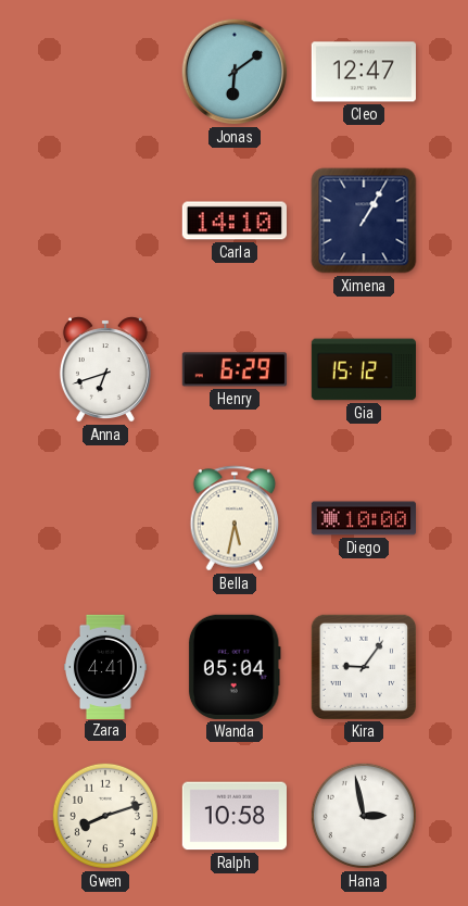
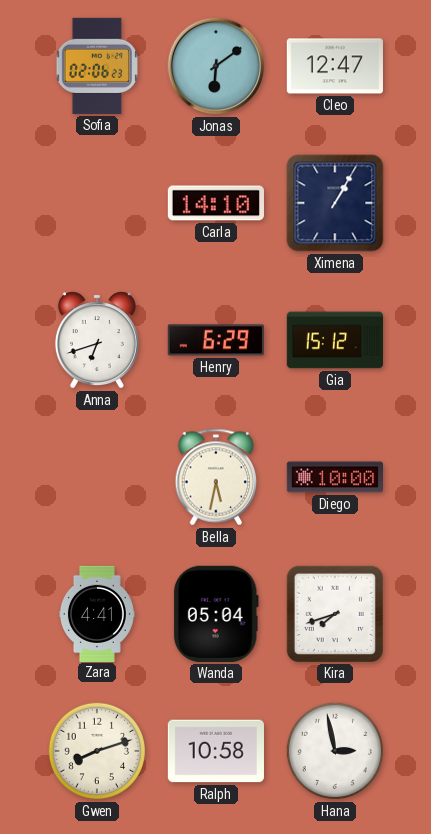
Sofia: none -> 02:06
Kira: 9:06 -> 7:42
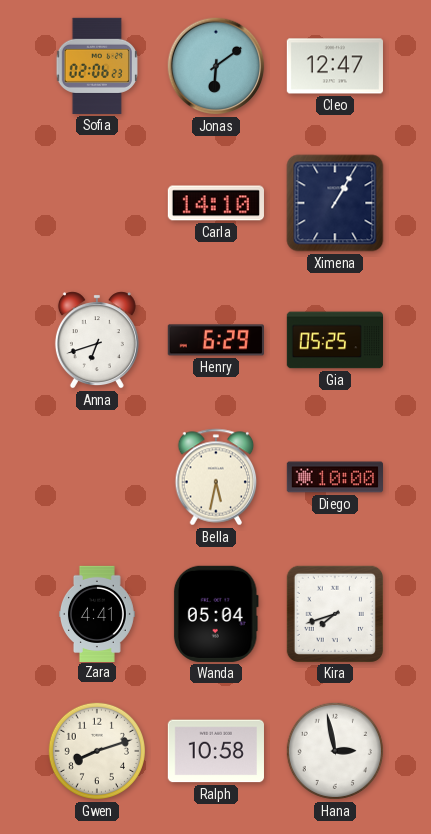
Gia: 15:12 -> 05:25
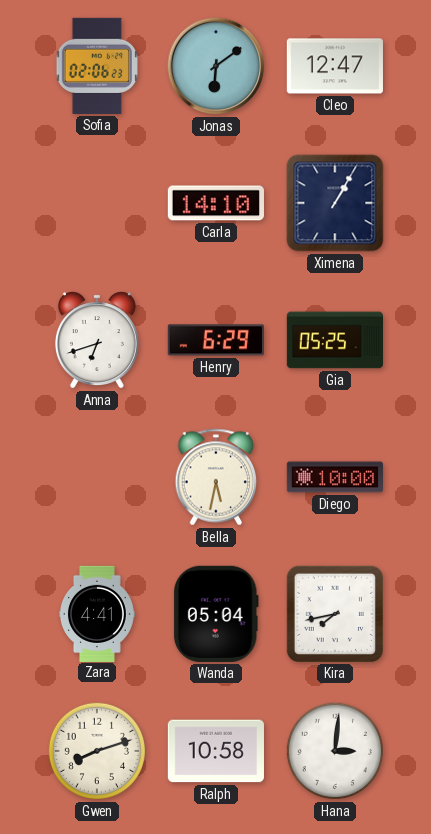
Kira: 7:42 -> 7:43
Hana: 2:58 -> 3:01
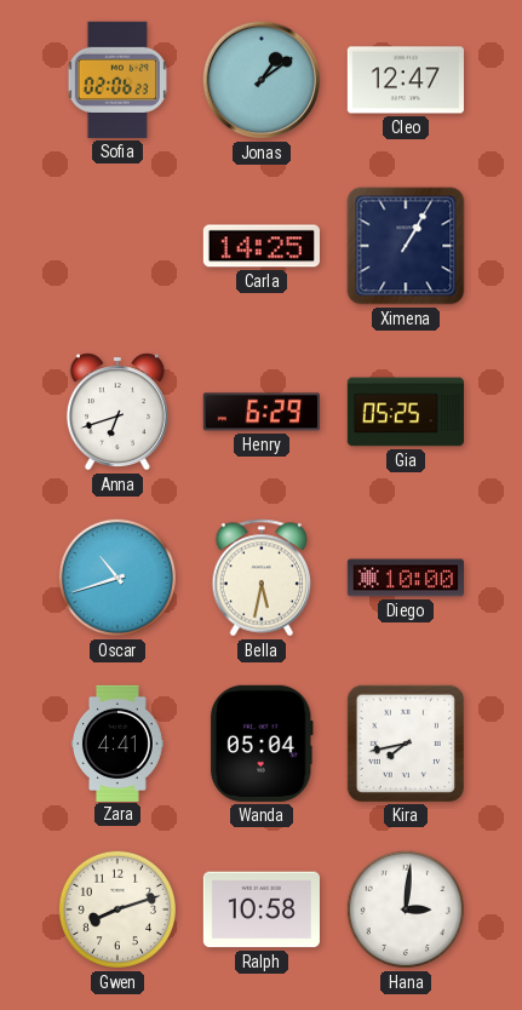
Jonas: 6:09 -> 1:09
Carla: 14:10 -> 14:25
Oscar: none -> 10:42
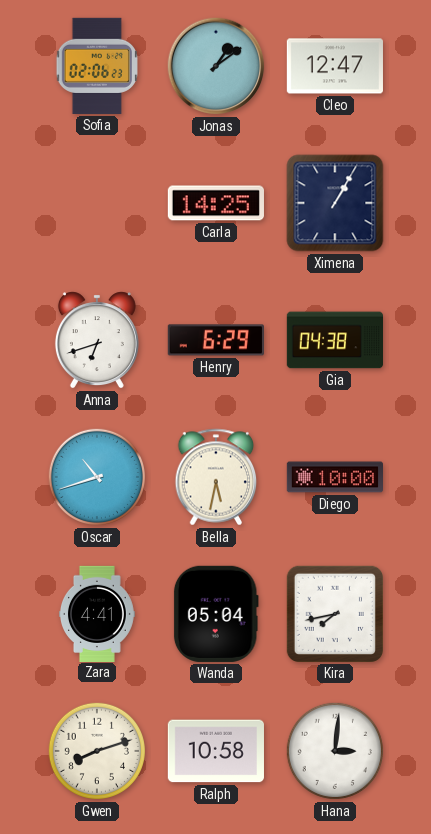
Gia: 05:25 -> 04:38
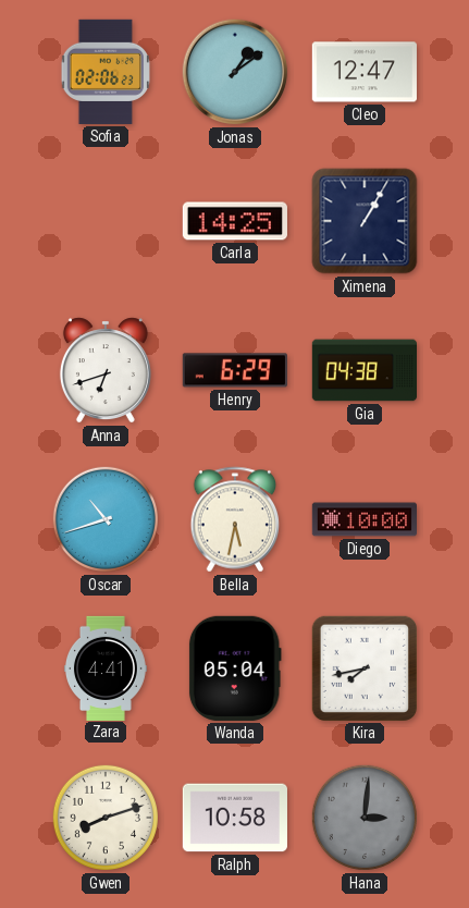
Hana dial: white -> grey
